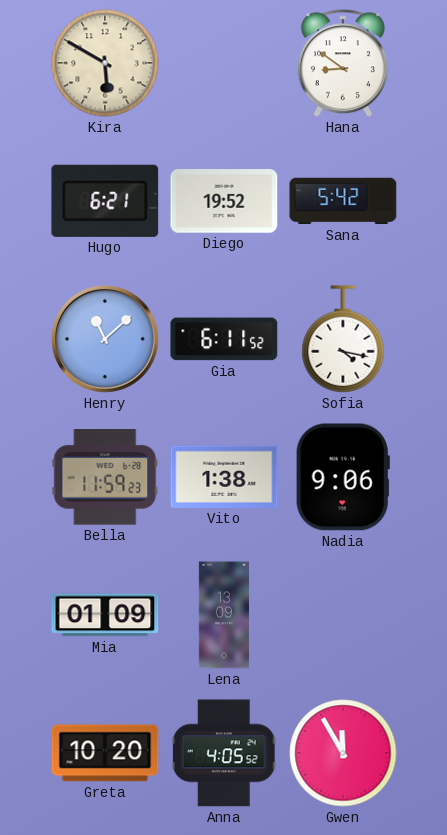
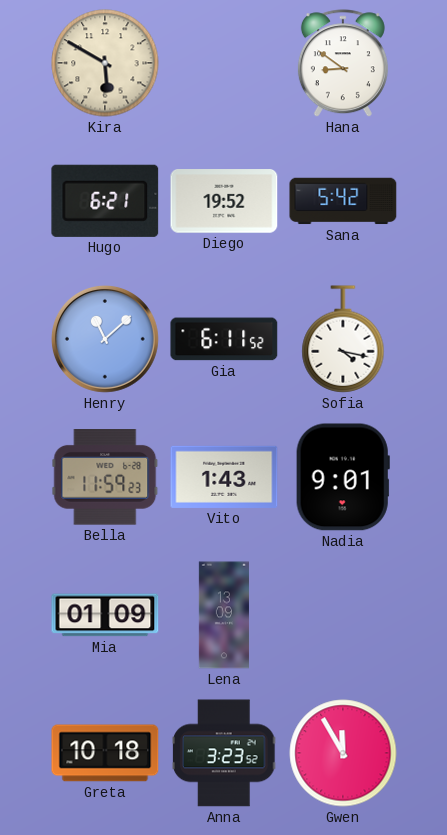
Vito: 1:38 -> 1:43
Nadia: 9:06 -> 9:01
Greta: 10:20 -> 10:18
Anna: 4:05 -> 3:23
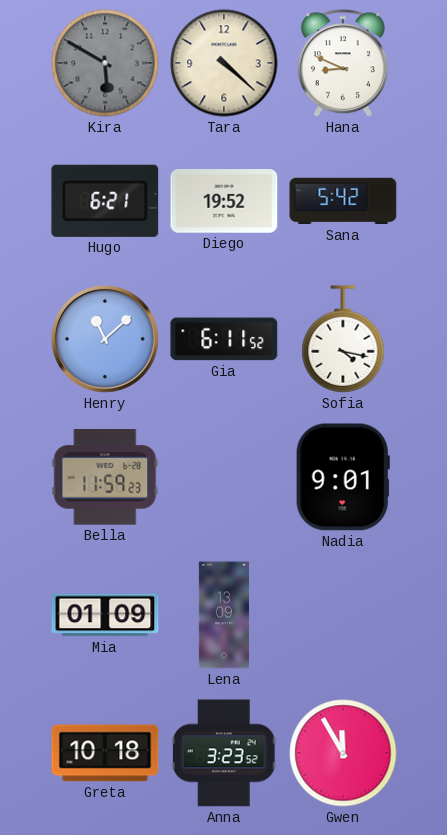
Kira dial: cream -> grey
Tara: none -> 4:22
Hana: 8:51 -> 8:49
Vito: 1:43 -> none
